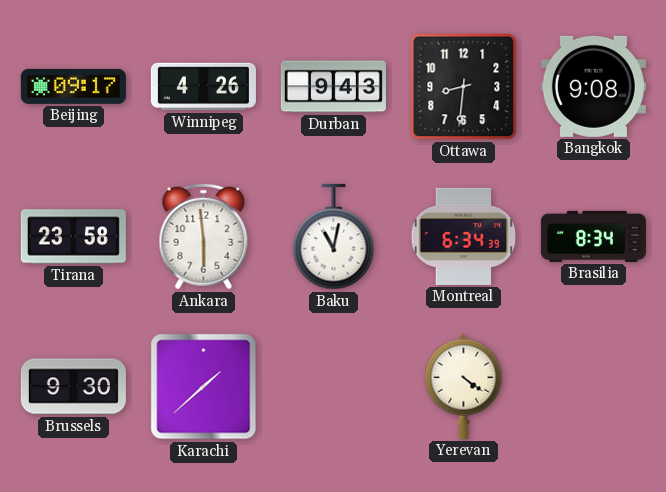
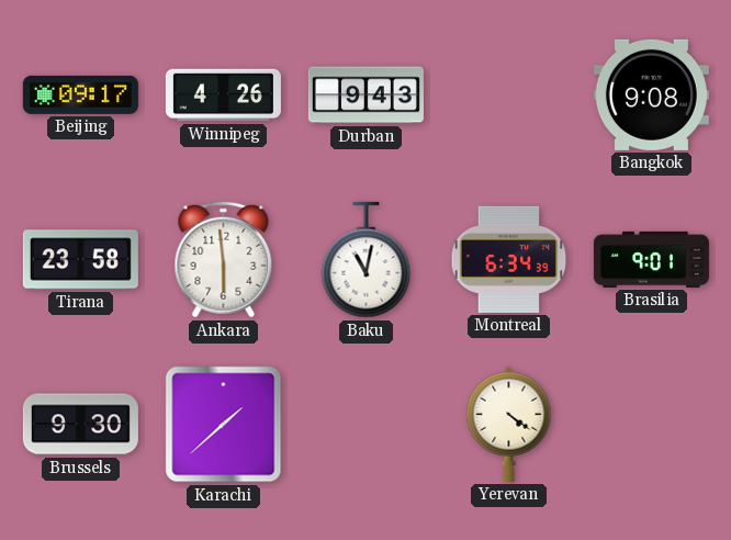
Ottawa: 8:31 -> none
Brasilia: 8:34 -> 9:01
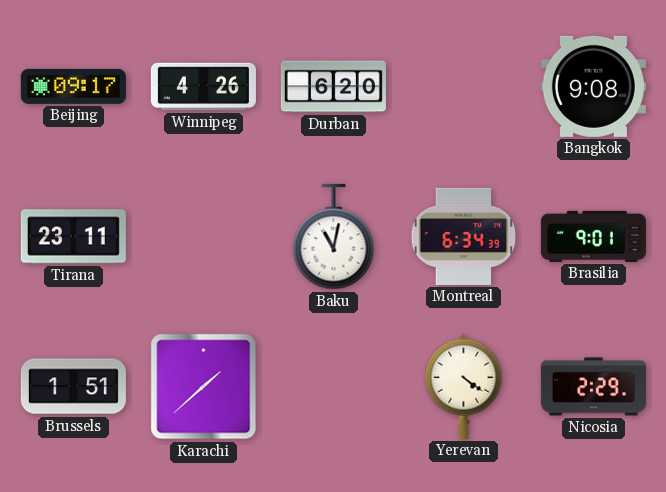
Durban: 9:43 -> 6:20
Tirana: 23:58 -> 23:11
Ankara: 5:59 -> none
Brussels: 9:30 -> 1:51
Nicosia: none -> 2:29
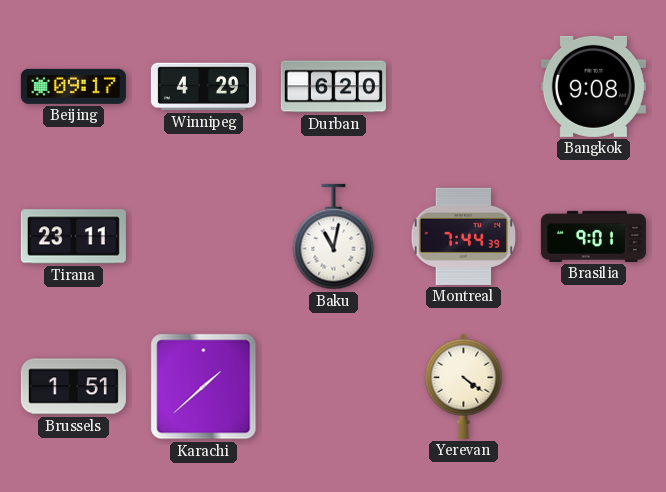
Winnipeg: 4:26 -> 4:29
Montreal: 6:34 -> 7:44
Nicosia: 2:29 -> none
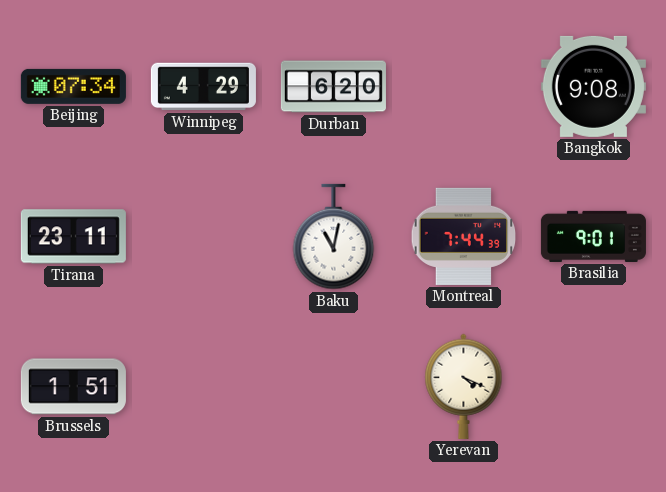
Beijing: 09:17 -> 07:34
Karachi: 1:38 -> none
Yerevan: 4:21 -> 4:19
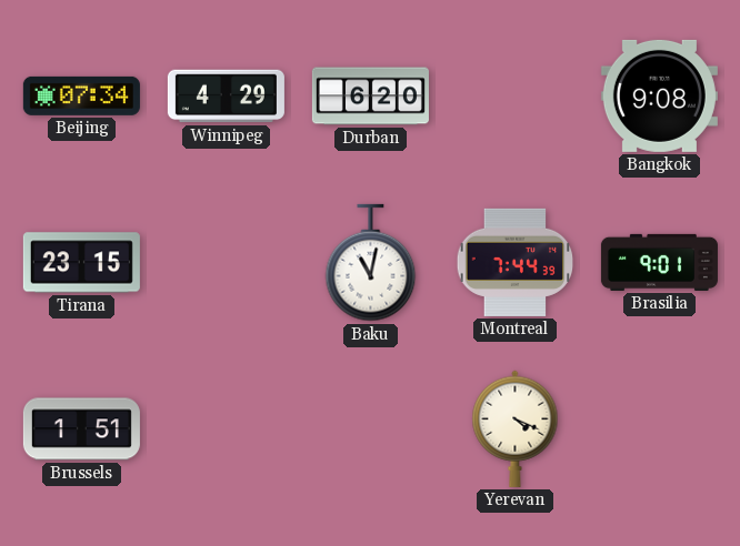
Tirana: 23:11 -> 23:15
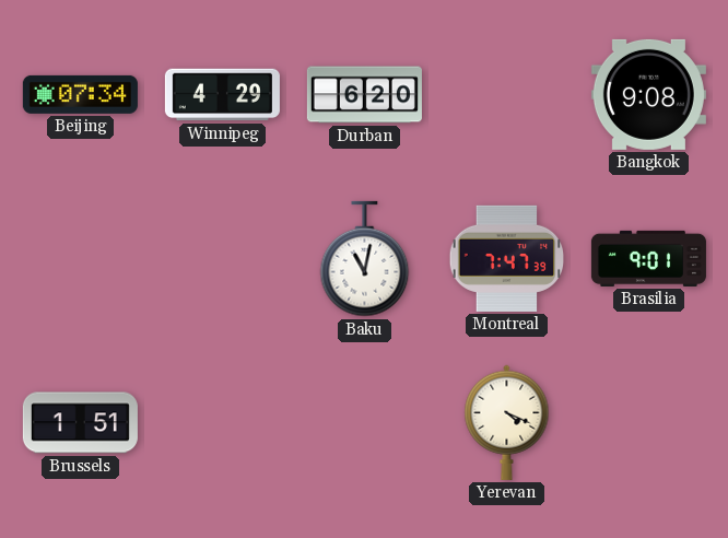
Tirana: 23:15 -> none
Montreal: 7:44 -> 7:47
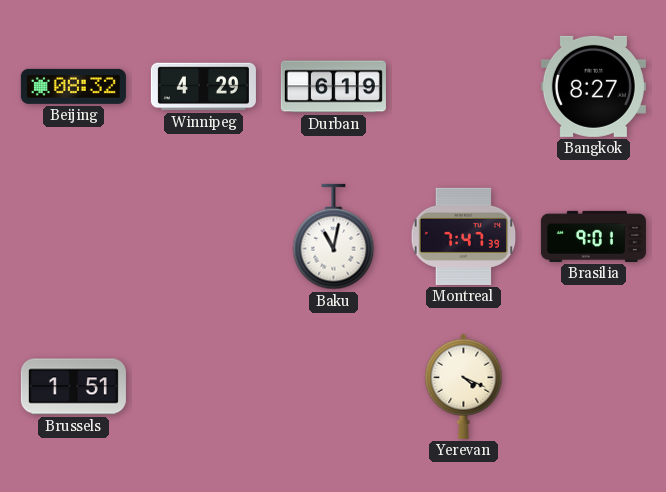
Beijing: 07:34 -> 08:32
Durban: 6:20 -> 6:19
Bangkok: 9:08 -> 8:27
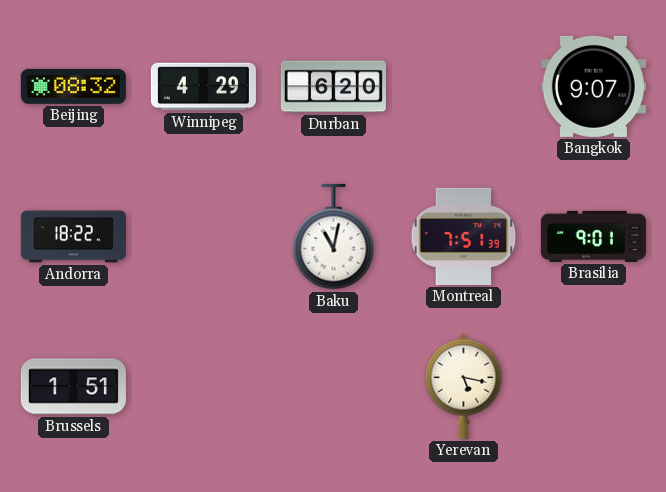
Durban: 6:19 -> 6:20
Bangkok: 8:27 -> 9:07
Andorra: none -> 18:22
Montreal: 7:47 -> 7:51
Yerevan: 4:19 -> 5:17
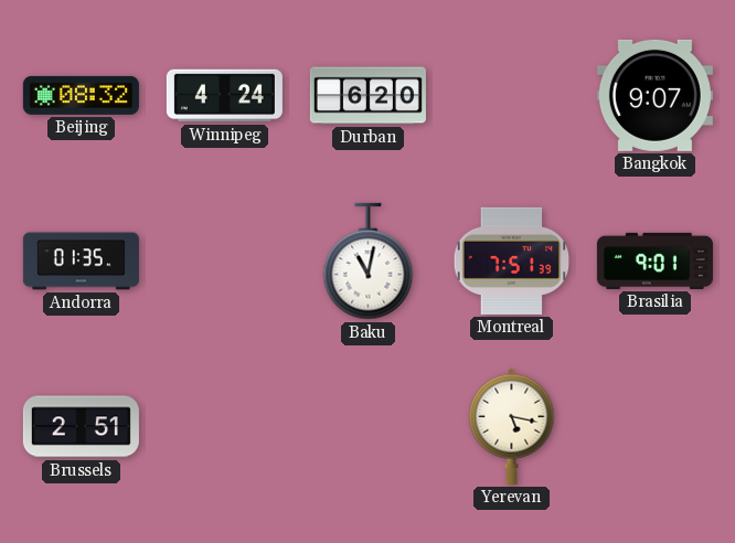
Winnipeg: 4:29 -> 4:24
Andorra: 18:22 -> 01:35
Brussels: 1:51 -> 2:51
